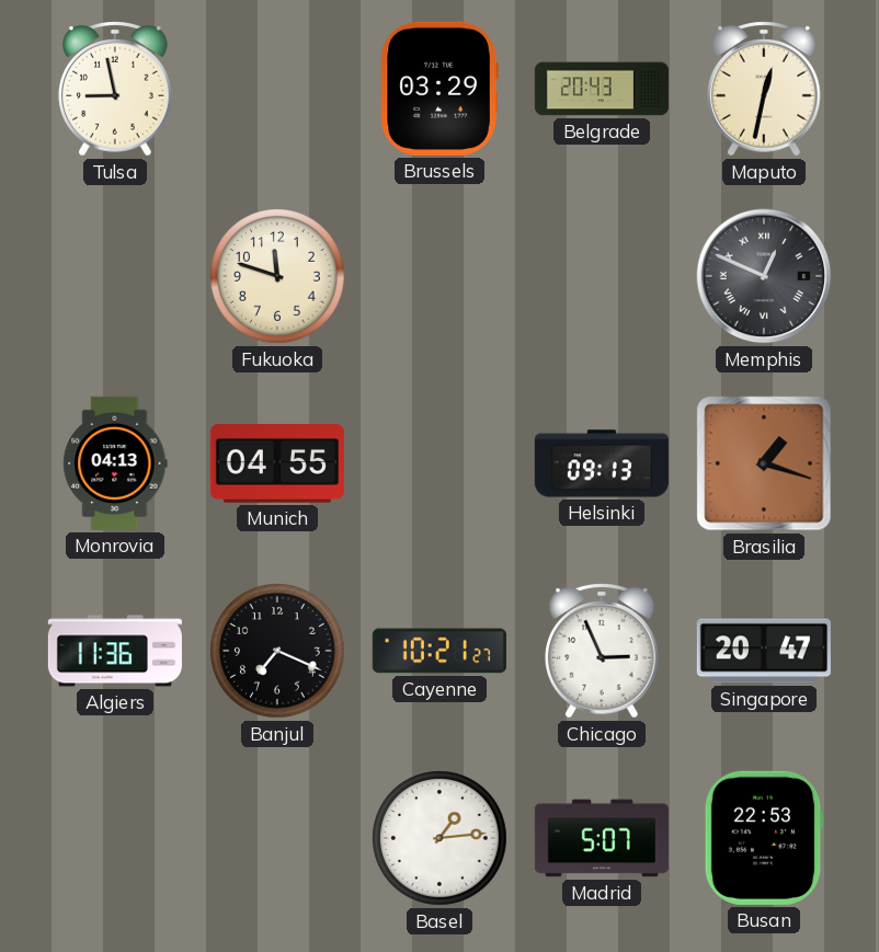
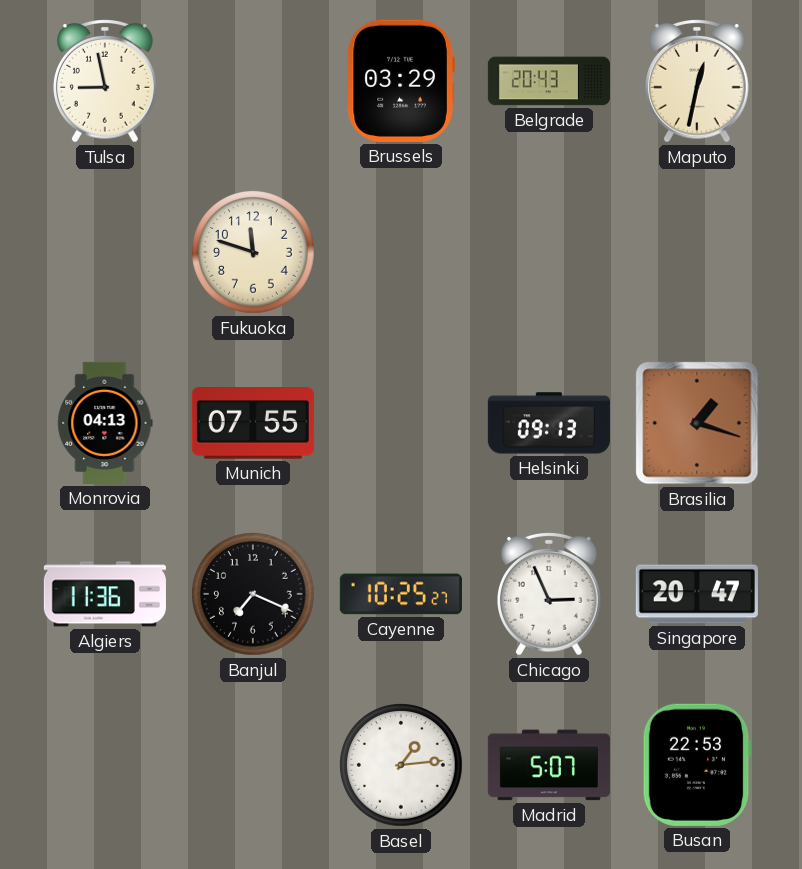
Memphis: 12:49 -> none
Munich: 04:55 -> 07:55
Cayenne: 10:21 -> 10:25
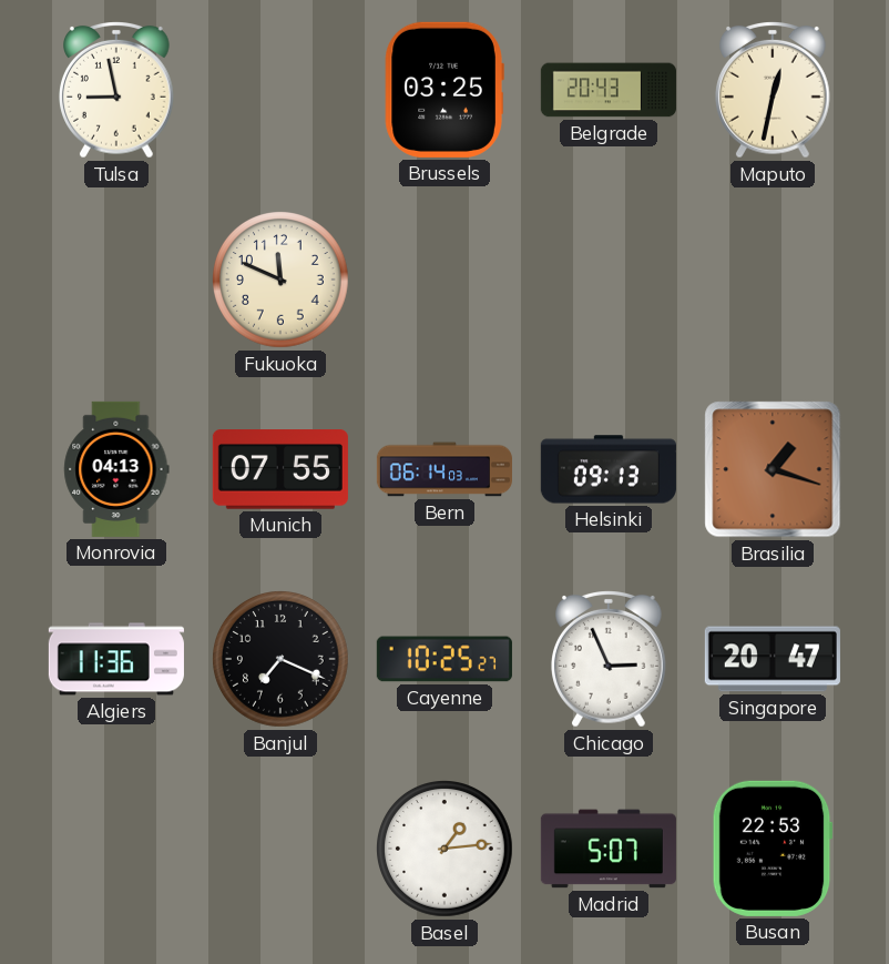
Brussels: 03:29 -> 03:25
Fukuoka: 11:48 -> 11:49
Bern: none -> 06:14
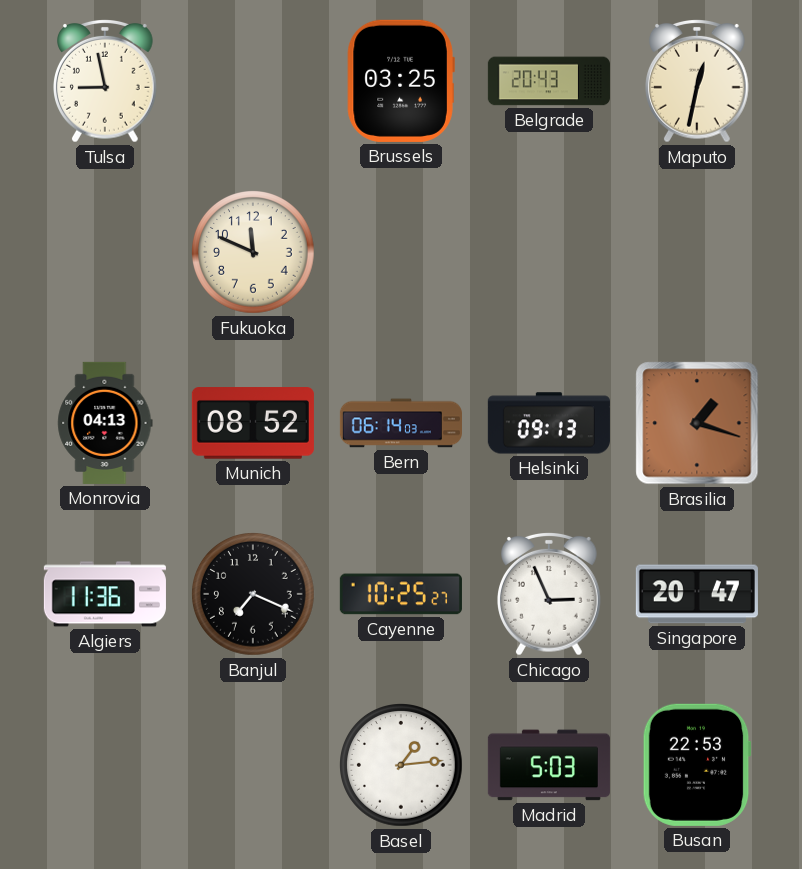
Munich: 07:55 -> 08:52
Madrid: 5:07 -> 5:03
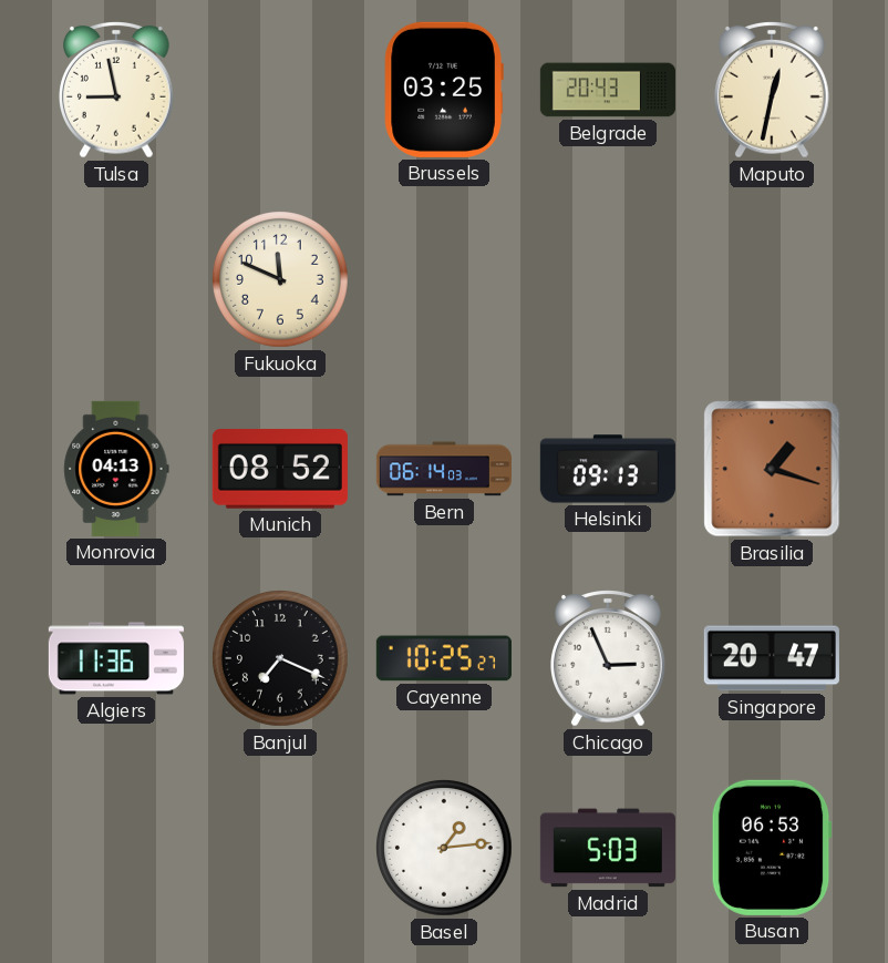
Busan: 22:53 -> 06:53
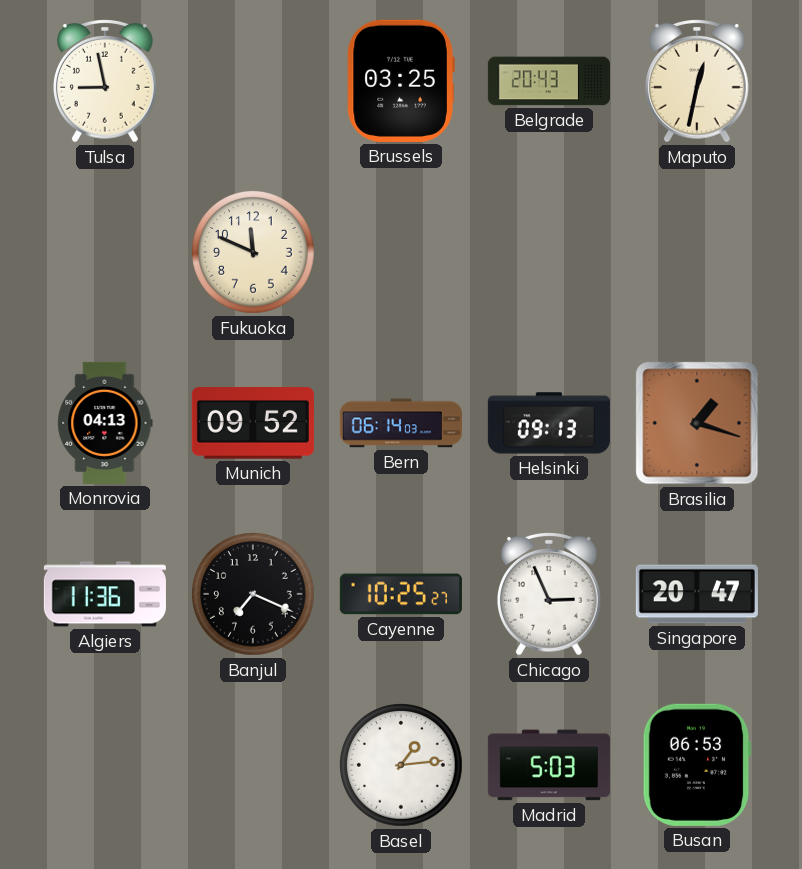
Munich: 08:52 -> 09:52
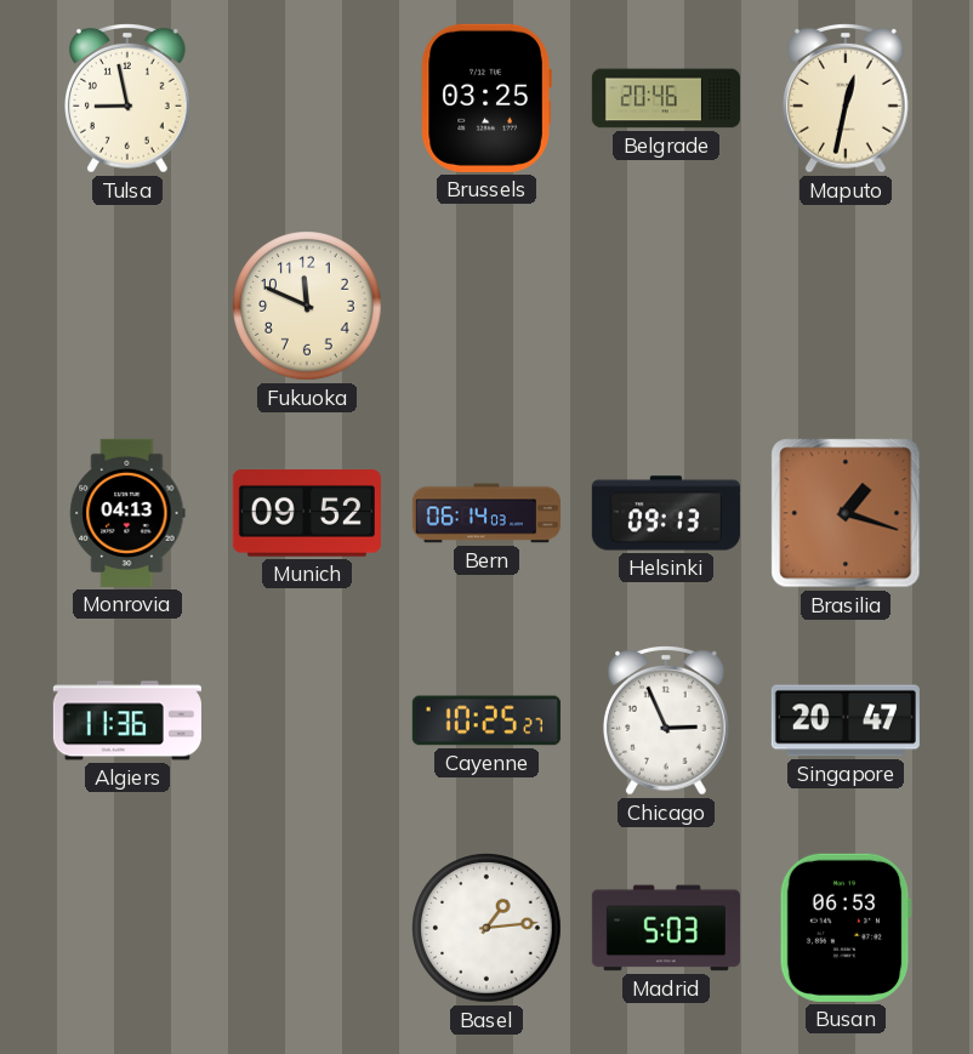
Belgrade: 20:43 -> 20:46
Banjul: 7:19 -> none
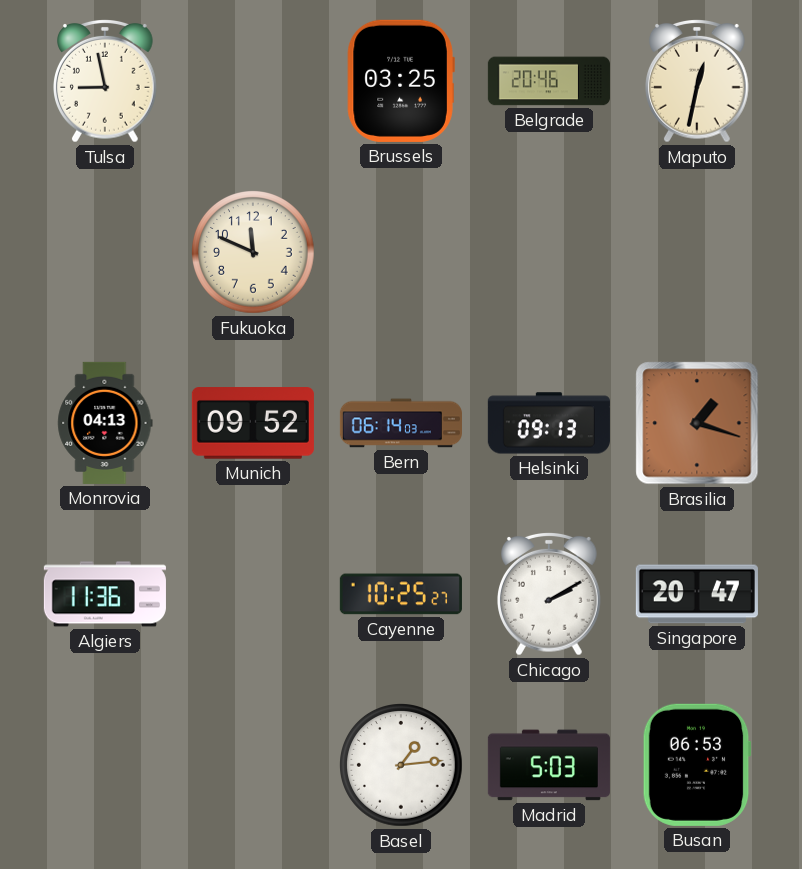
Chicago: 2:56 -> 2:10
